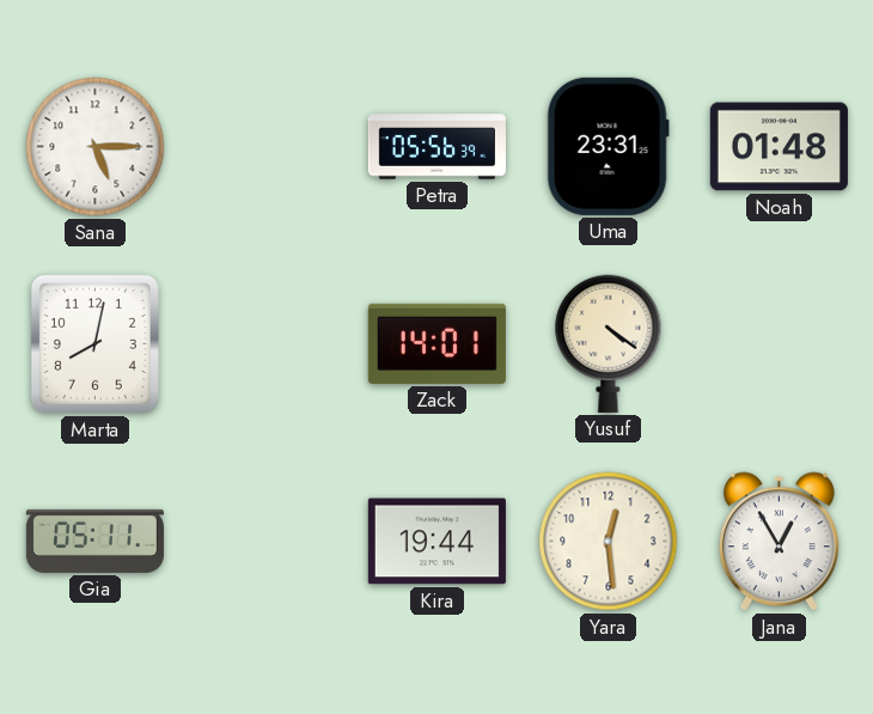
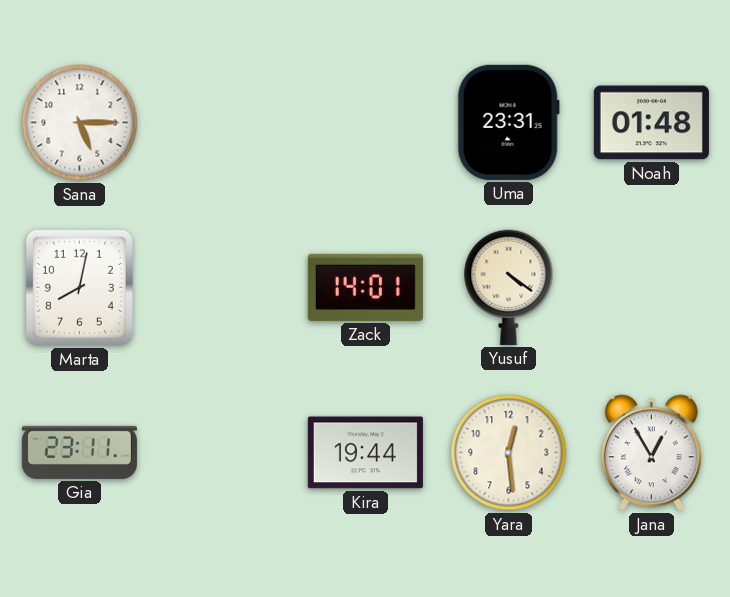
Petra: 05:56 -> none
Gia: 05:11 -> 23:11
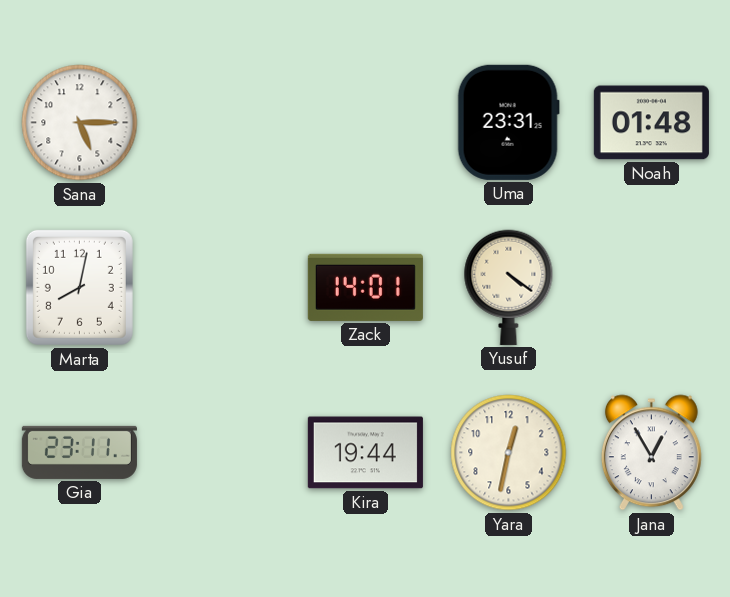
Yara: 12:29 -> 12:32
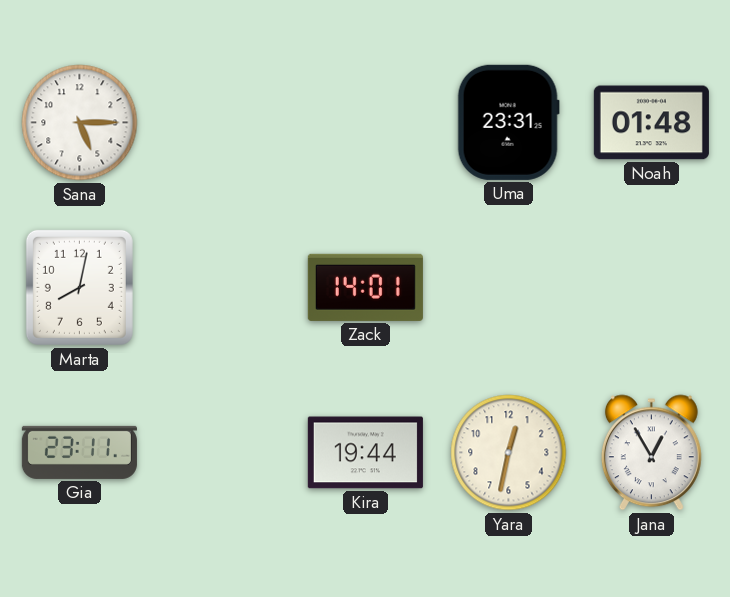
Yusuf: 4:21 -> none
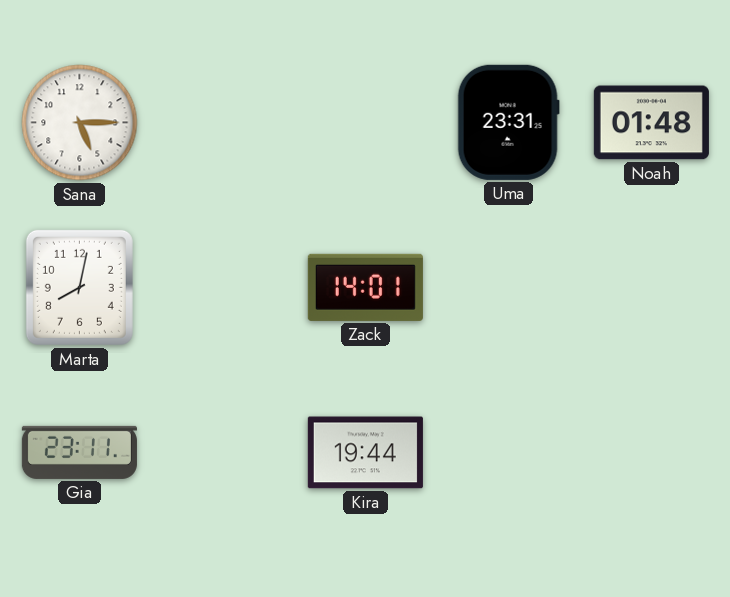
Yara: 12:32 -> none
Jana: 12:55 -> none
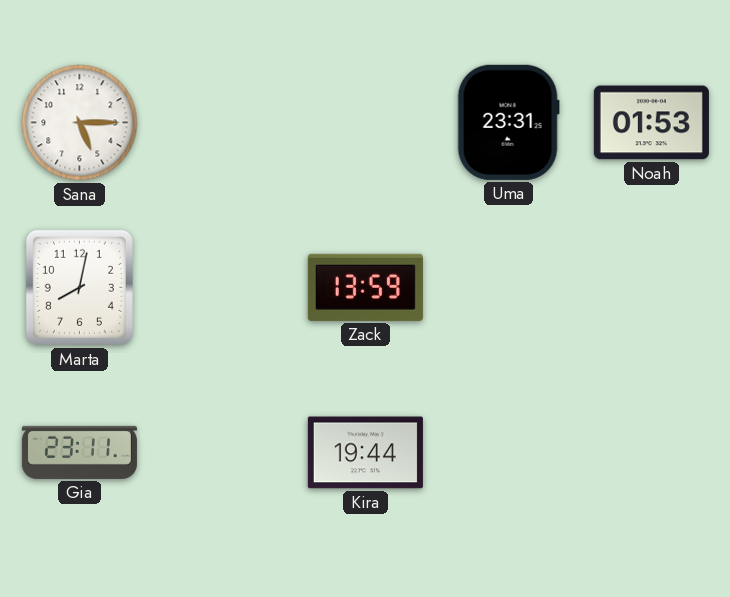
Noah: 01:48 -> 01:53
Zack: 14:01 -> 13:59
